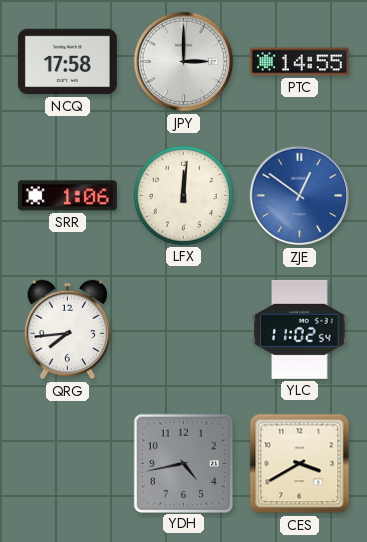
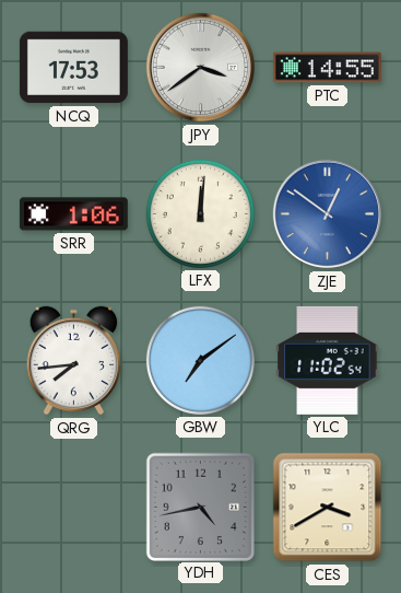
NCQ: 17:58 -> 17:53
JPY: 3:00 -> 3:39
GBW: none -> 7:09
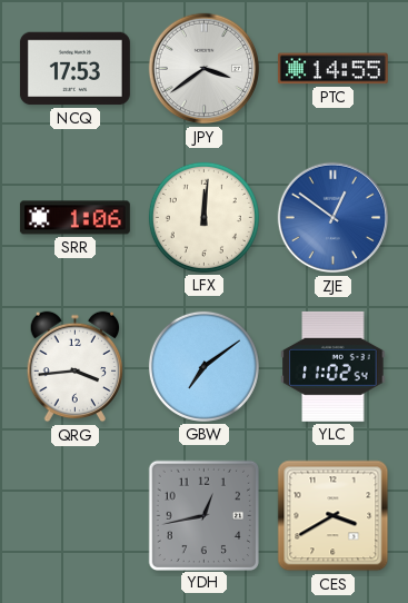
QRG: 7:44 -> 3:44
YDH: 4:43 -> 12:43
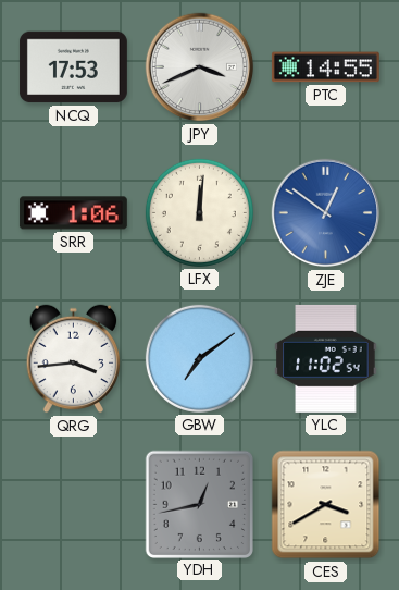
JPY: 3:39 -> 3:41
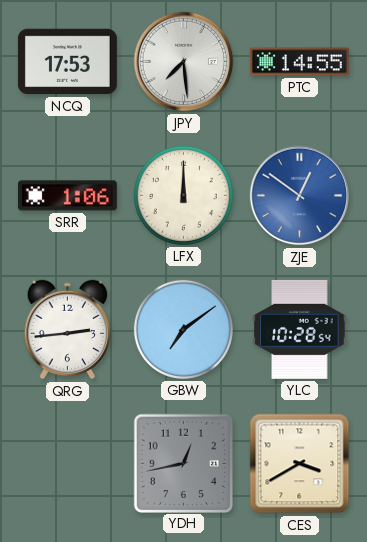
JPY: 3:41 -> 7:29
LFX: 12:01 -> 12:00
QRG: 3:44 -> 2:44
YLC: 11:02 -> 10:28
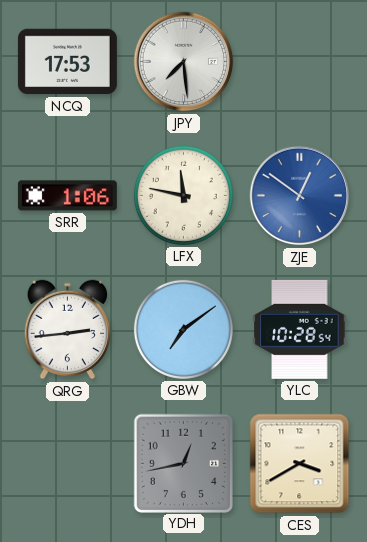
PTC: 14:55 -> none
LFX: 12:00 -> 11:47
